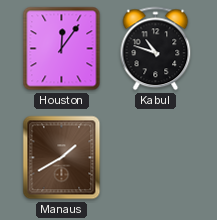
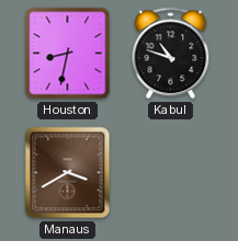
Houston: 12:06 -> 8:32
Manaus: 1:40 -> 3:40
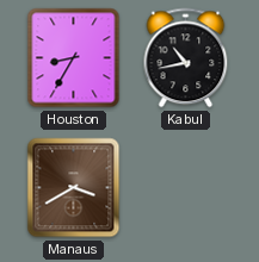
Houston: 8:32 -> 8:35
Kabul: 10:48 -> 10:43
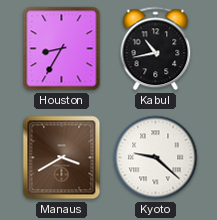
Kyoto: none -> 9:22
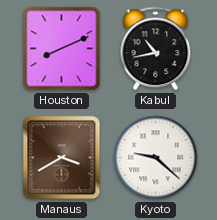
Houston: 8:35 -> 8:11
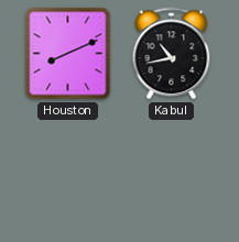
Manaus: 3:40 -> none
Kyoto: 9:22 -> none
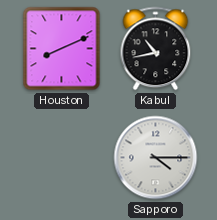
Sapporo: none -> 4:15
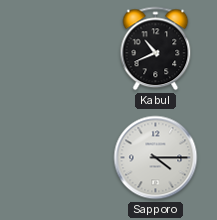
Houston: 8:11 -> none
Kabul: 10:43 -> 10:41
